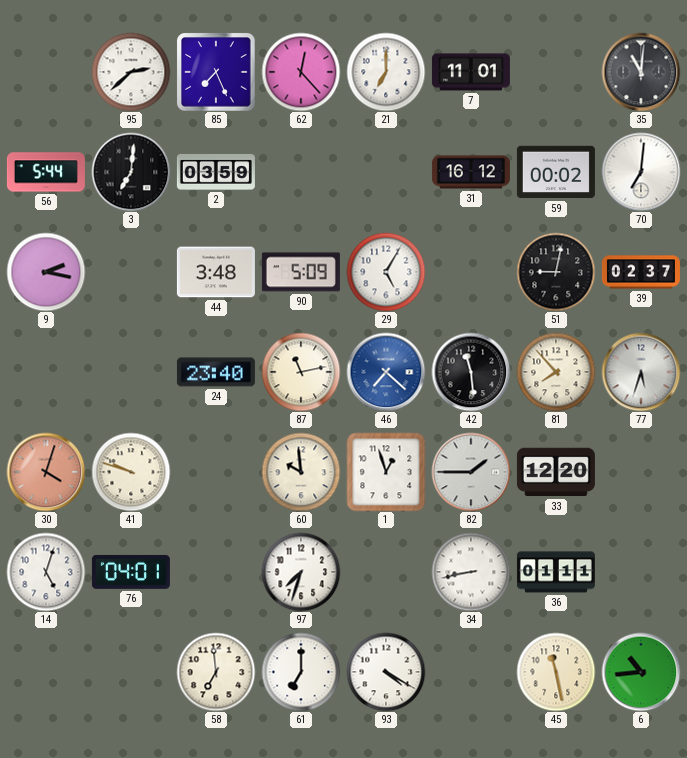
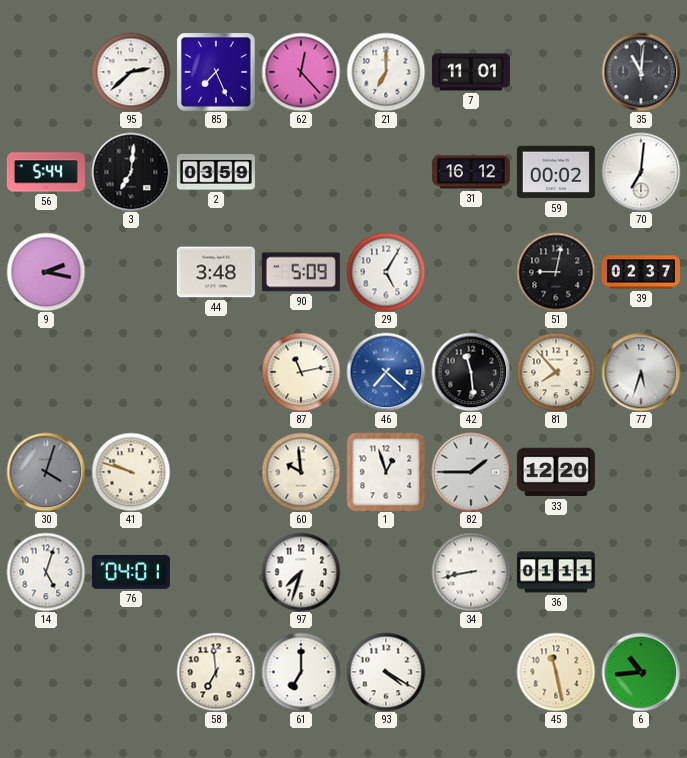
24: 23:40 -> none
30 dial: salmon -> grey
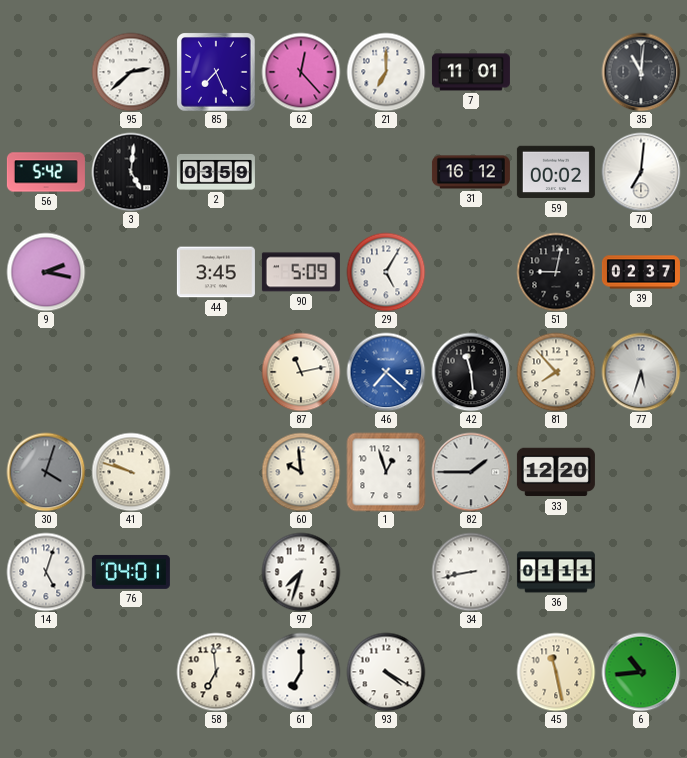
56: 5:44 -> 5:42
3: 7:01 -> 5:01
44: 3:48 -> 3:45
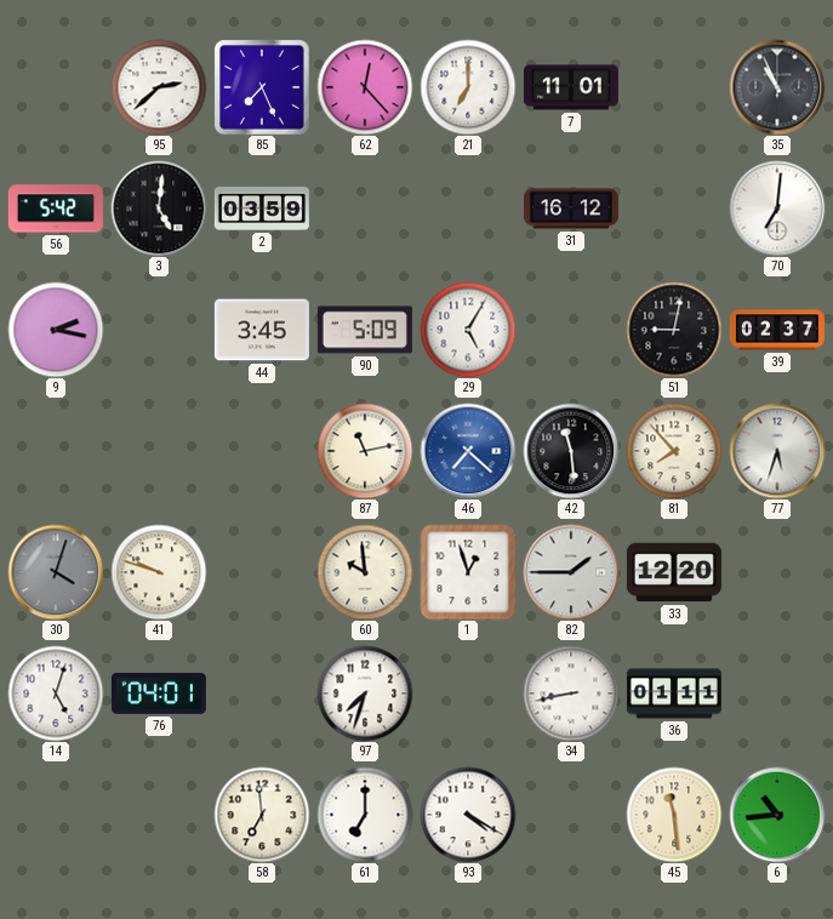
35: 11:01 -> 10:56
59: 00:02 -> none
45: 11:28 -> 11:29
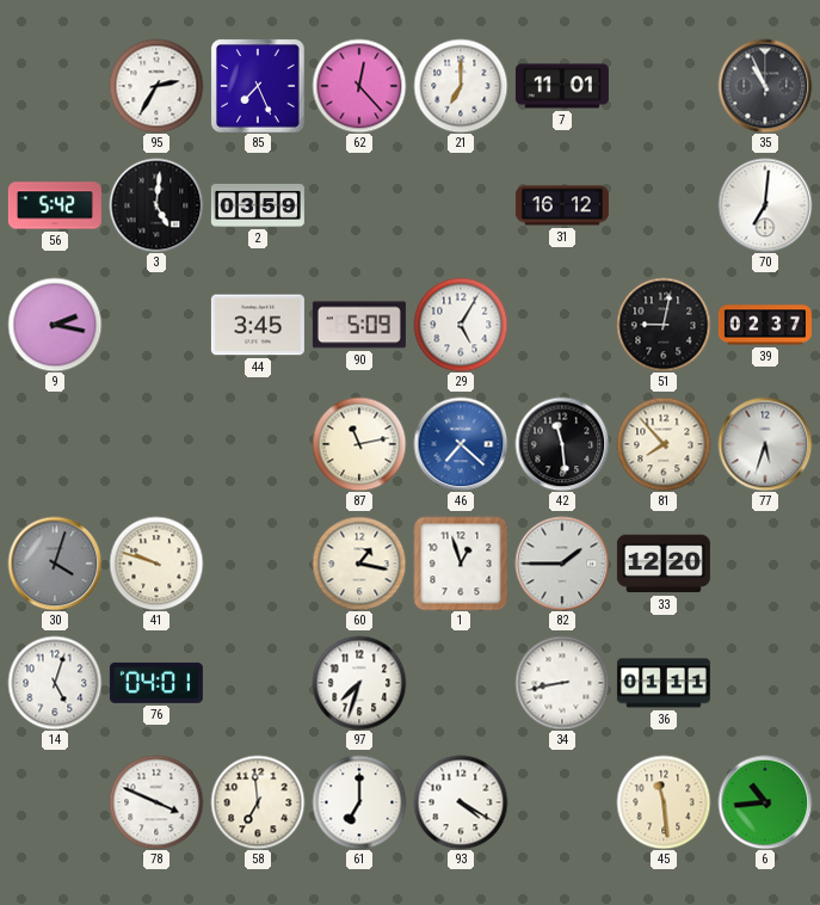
95: 2:38 -> 2:35
60: 9:59 -> 1:17
78: none -> 3:49
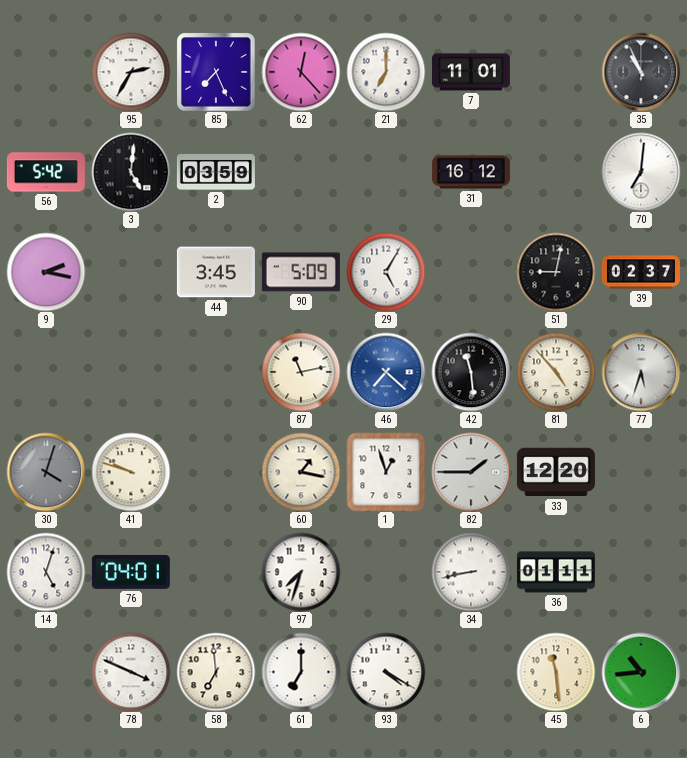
81: 7:53 -> 4:53
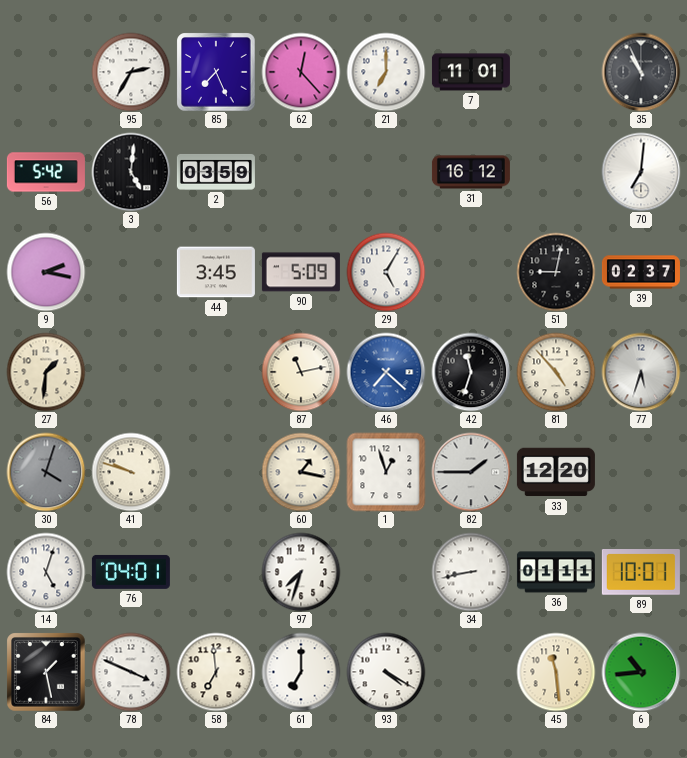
27: none -> 1:31
42: 11:29 -> 11:33
89: none -> 10:01
84: none -> 1:28
